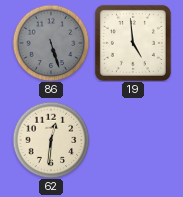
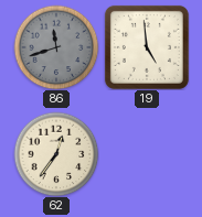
86: 5:27 -> 11:42
62: 12:31 -> 12:36
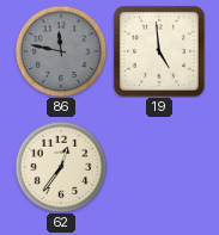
86: 11:42 -> 11:47
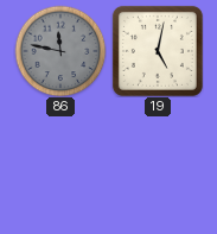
19: 4:59 -> 5:02
62: 12:36 -> none
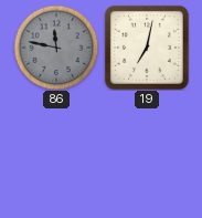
19: 5:02 -> 7:02
